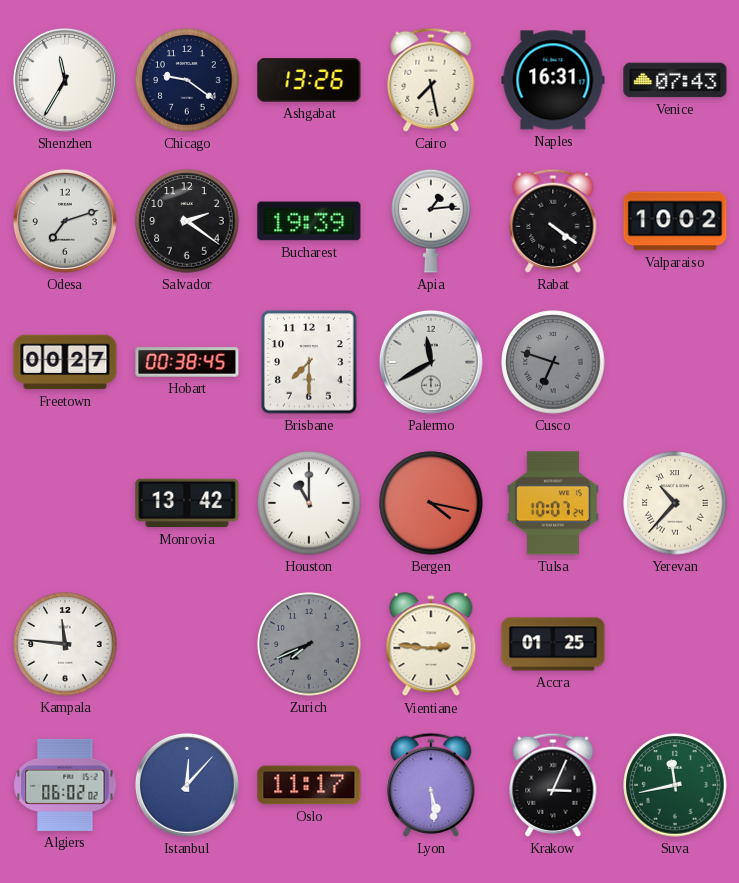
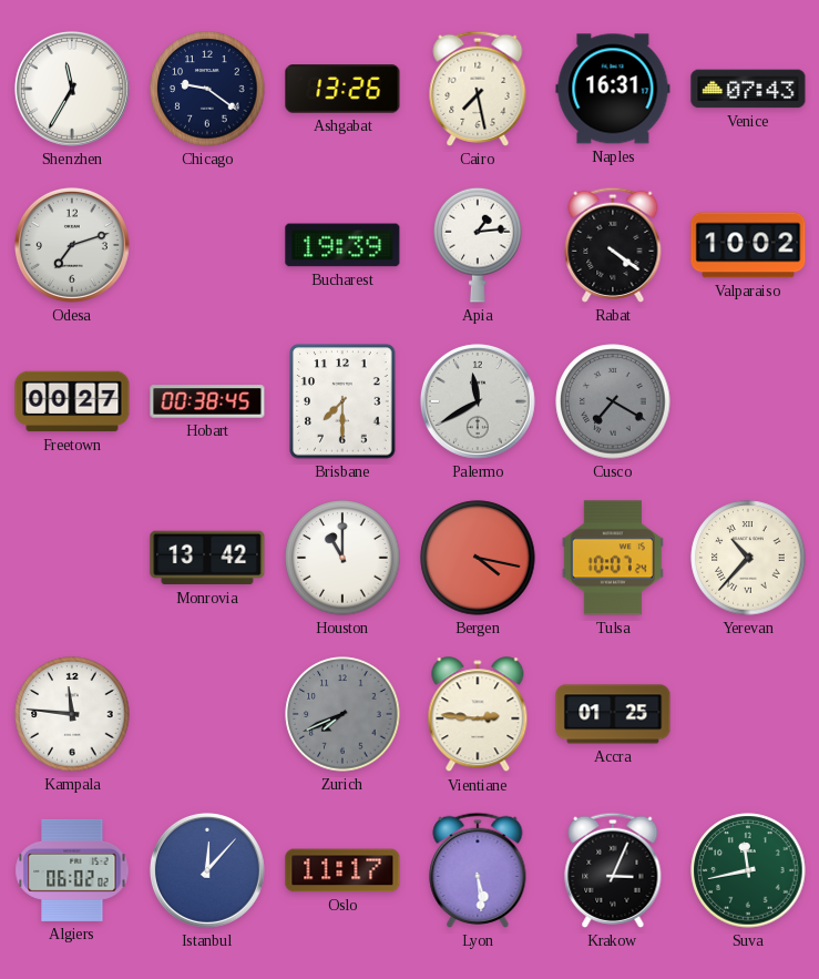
Salvador: 2:21 -> none
Cusco: 6:48 -> 7:20
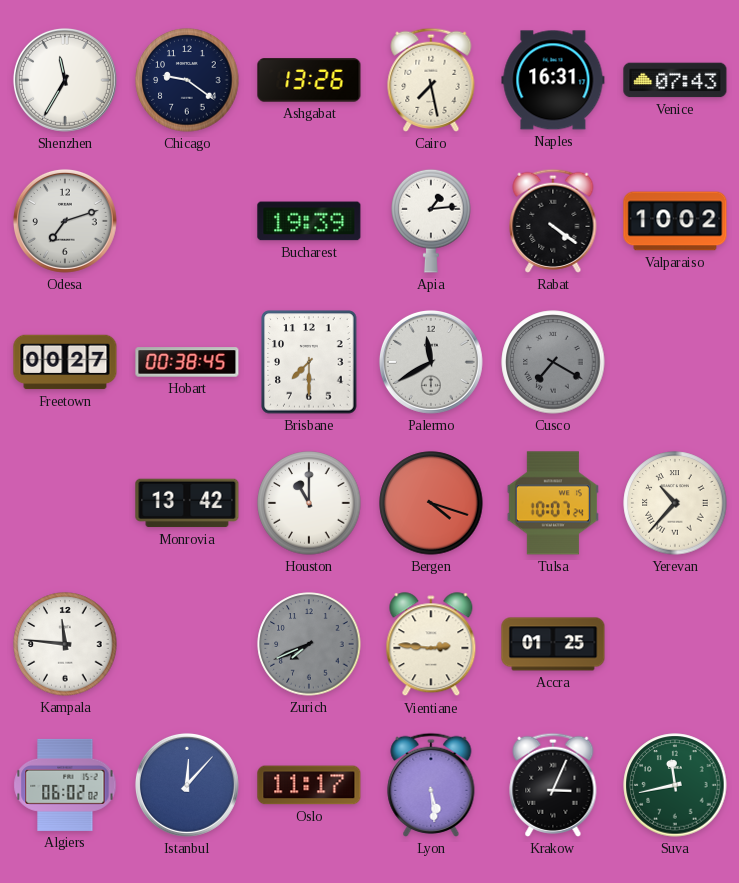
Bergen: 4:17 -> 4:18
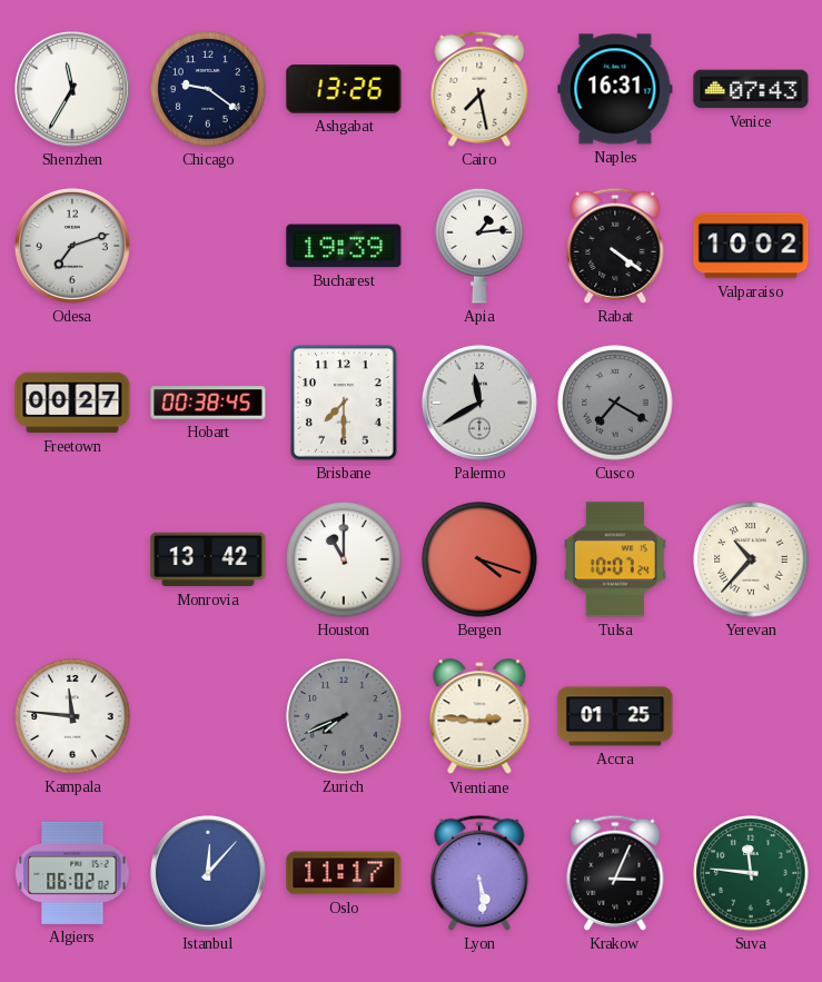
Suva: 11:43 -> 11:46
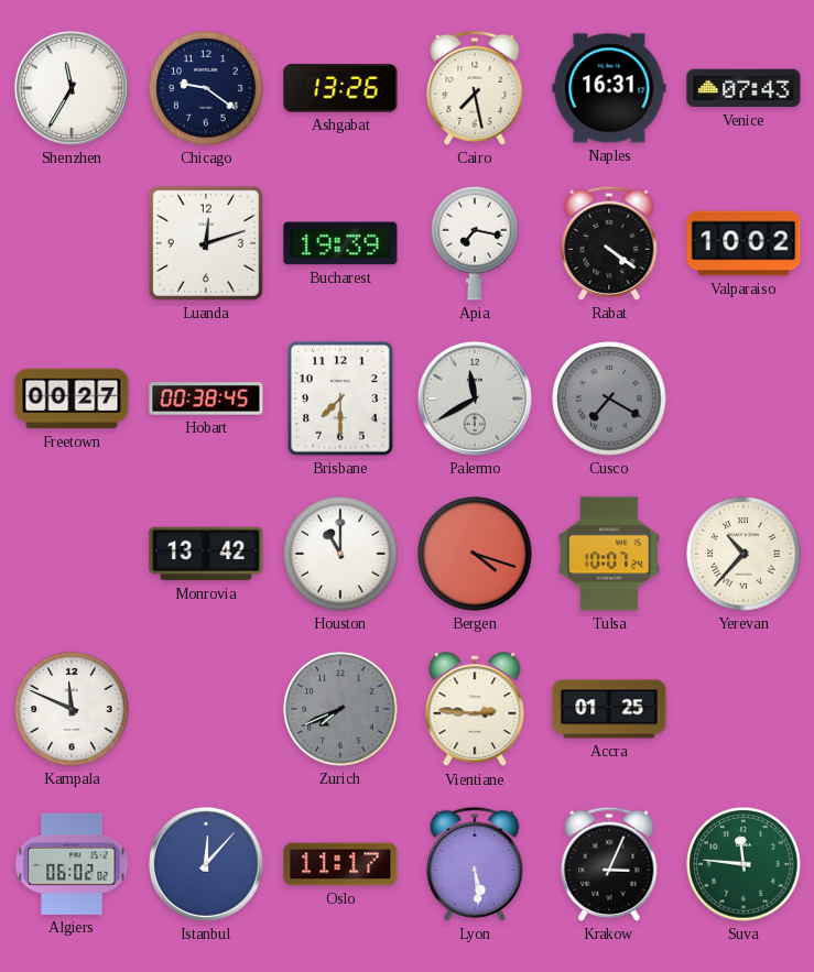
Odesa: 7:12 -> none
Luanda: none -> 12:12
Apia: 1:14 -> 7:17
Kampala: 11:46 -> 11:49
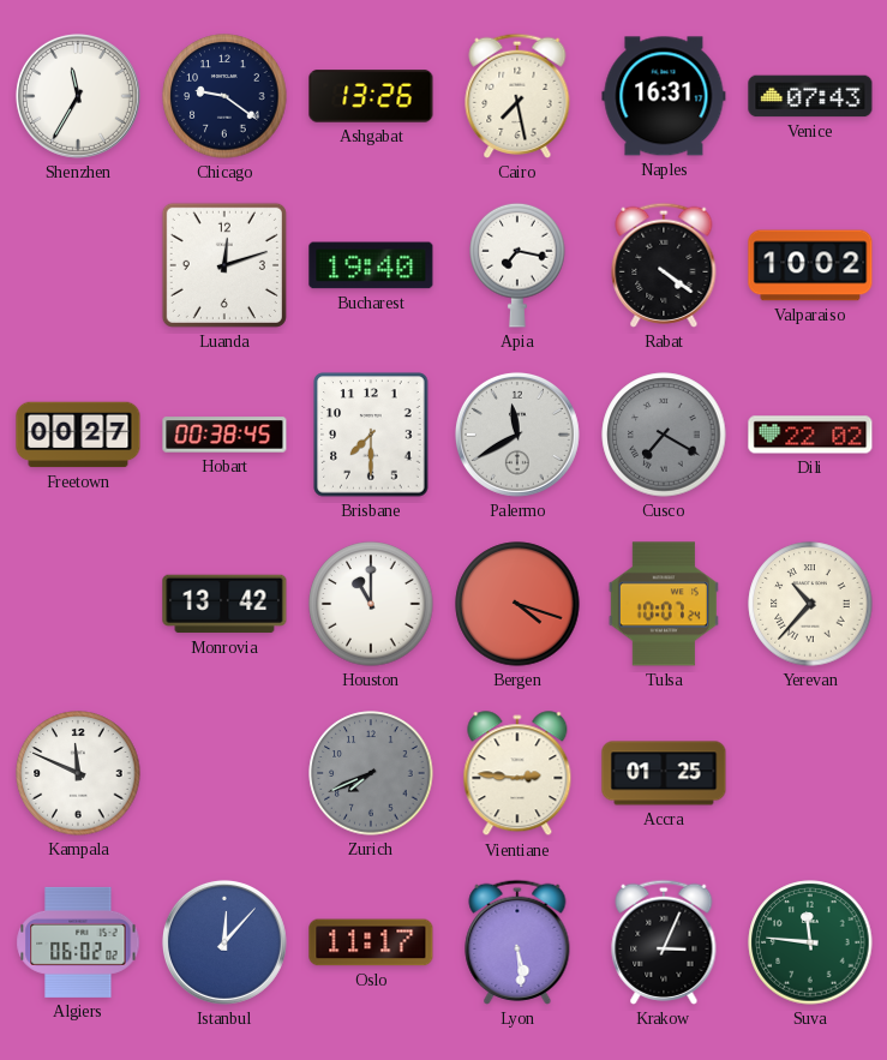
Bucharest: 19:39 -> 19:40
Dili: none -> 22:02
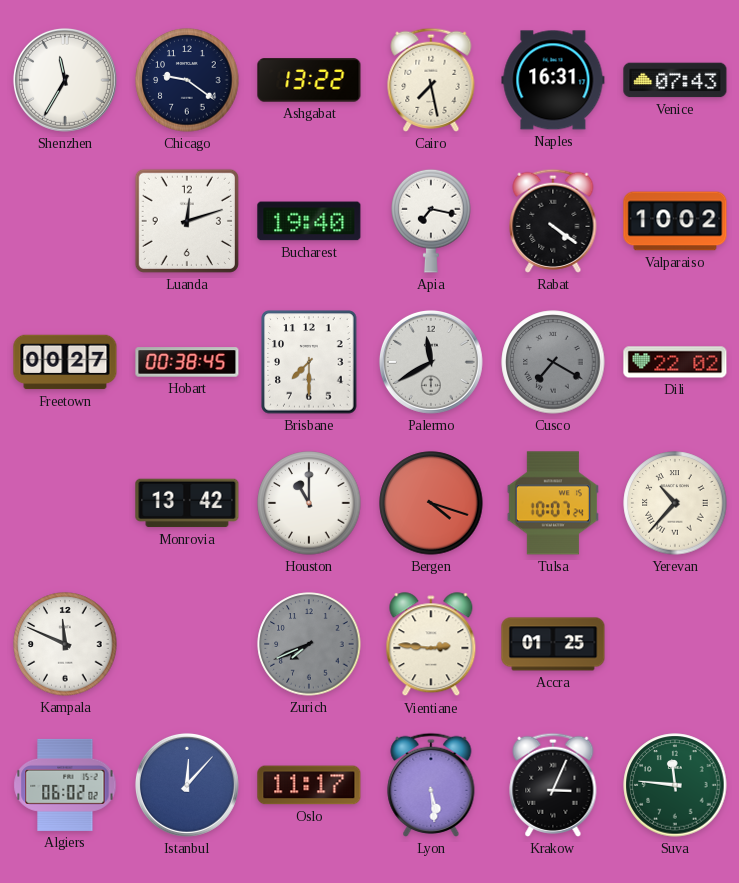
Ashgabat: 13:26 -> 13:22
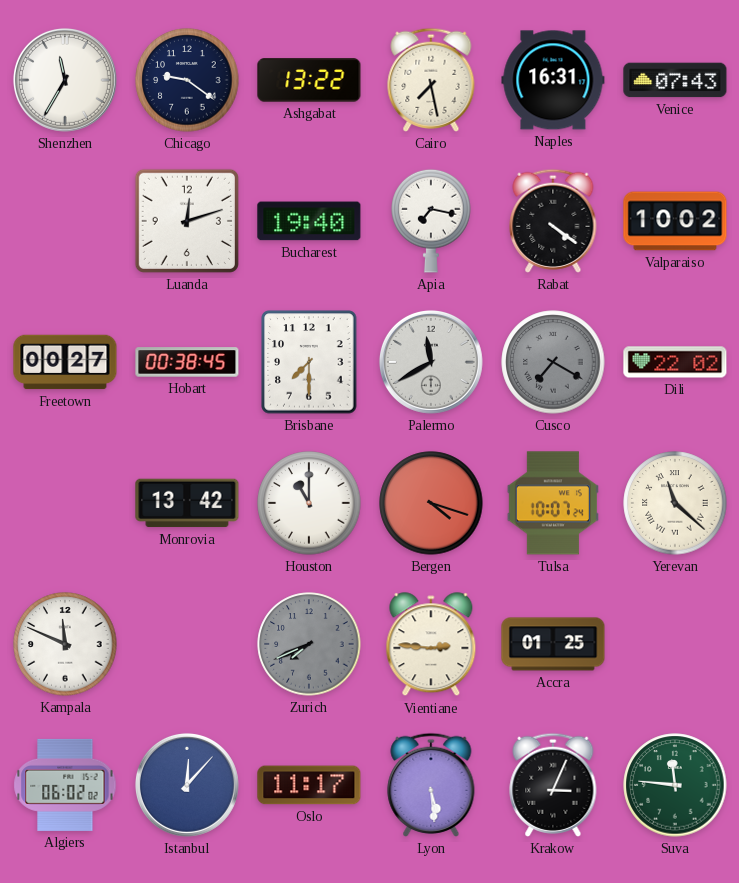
Yerevan: 10:37 -> 11:22
